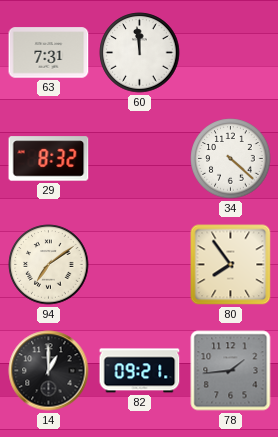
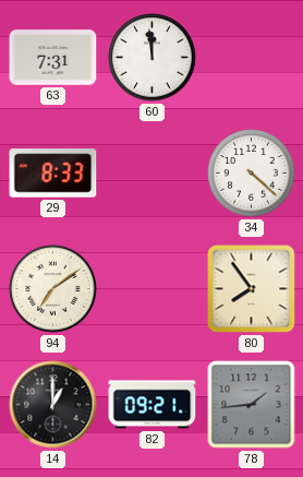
29: 8:32 -> 8:33
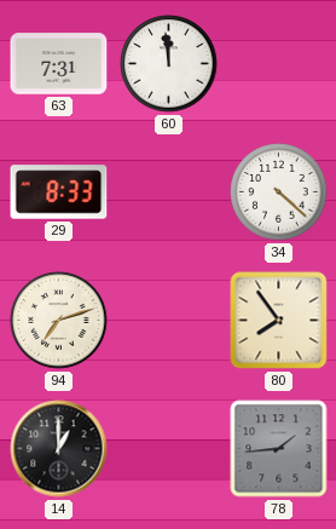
94: 7:09 -> 7:12
82: 09:21 -> none
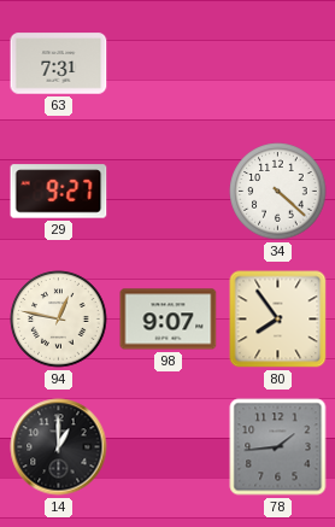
60: 11:59 -> none
29: 8:33 -> 9:27
94: 7:12 -> 12:47
98: none -> 9:07
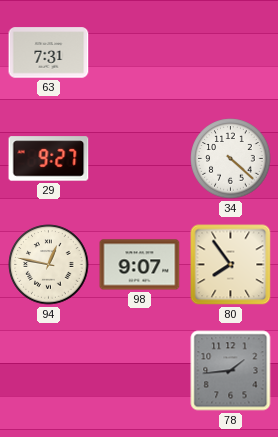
14: 1:00 -> none
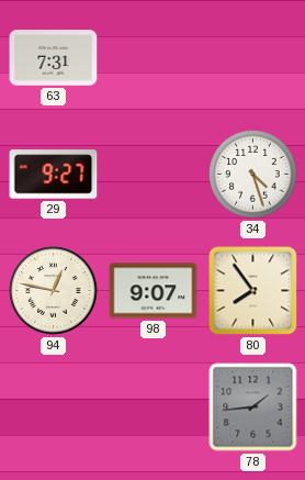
34: 4:22 -> 4:27
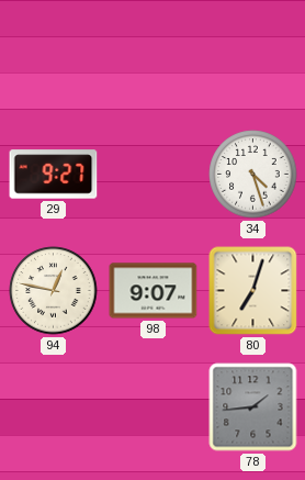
63: 7:31 -> none
80: 7:54 -> 7:03
